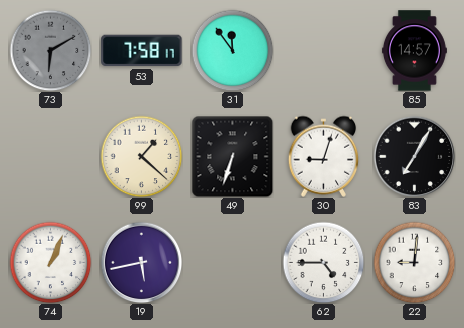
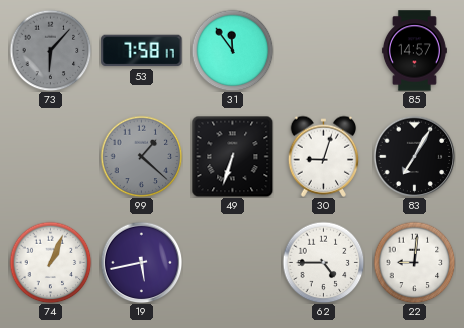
73: 6:10 -> 6:07
99 dial: cream -> grey
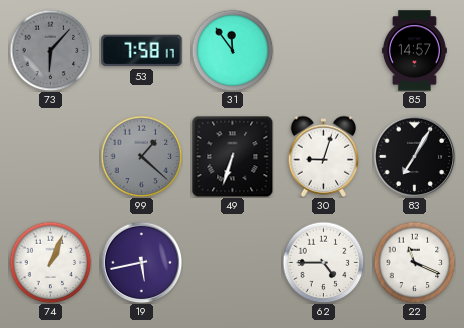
22: 9:01 -> 11:19
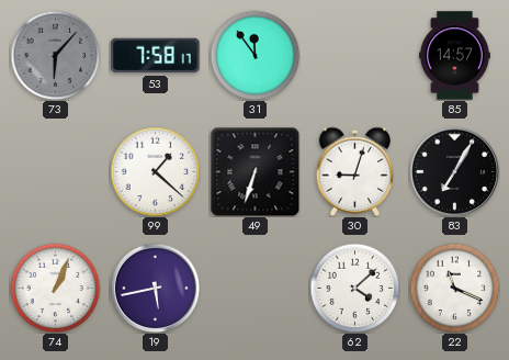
99 dial: grey -> white
62: 4:45 -> 4:08
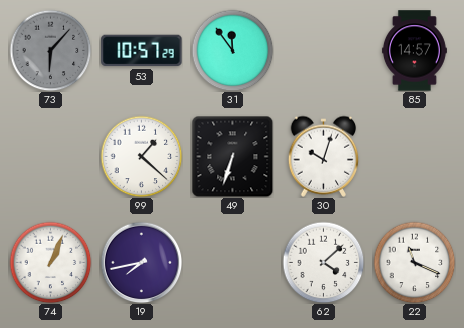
53: 7:58 -> 10:57
30: 9:03 -> 10:03
83: 7:05 -> none
19: 5:43 -> 7:43
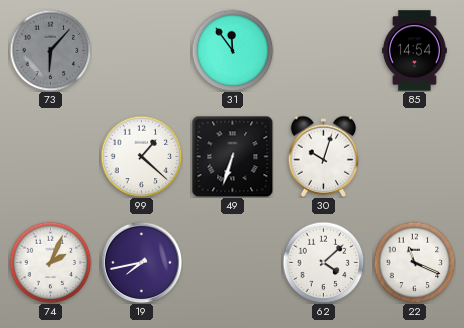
53: 10:57 -> none
85: 14:57 -> 14:54
74: 1:04 -> 2:04
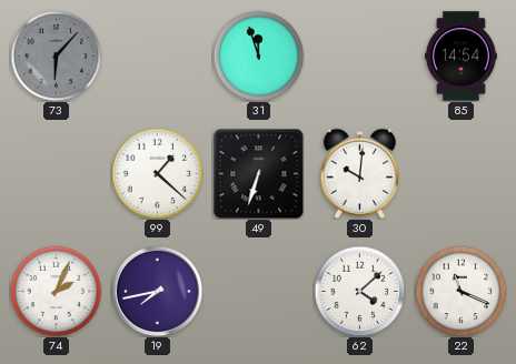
31: 11:54 -> 11:57
30: 10:03 -> 10:01
